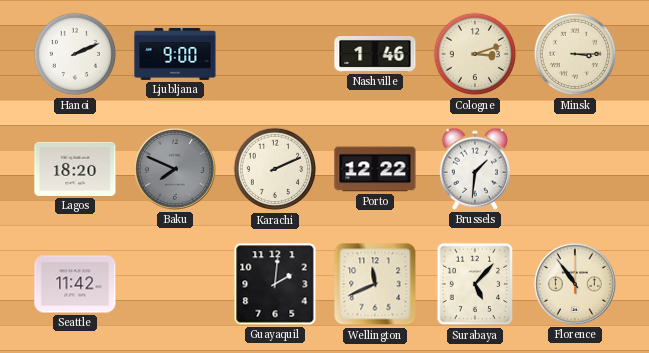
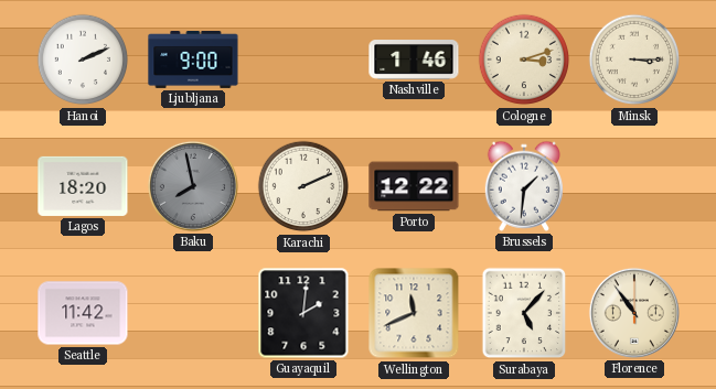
Baku: 7:49 -> 7:58
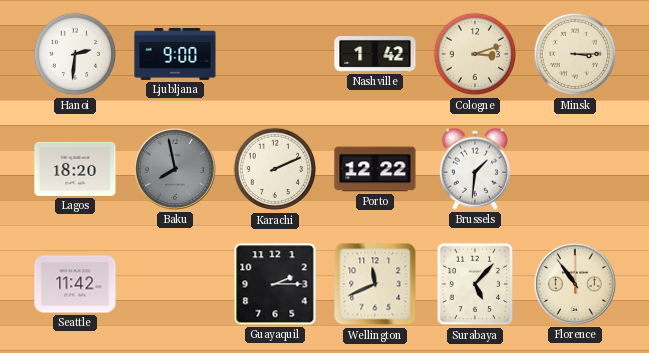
Hanoi: 2:11 -> 2:31
Nashville: 1:46 -> 1:42
Guayaquil: 2:01 -> 2:15
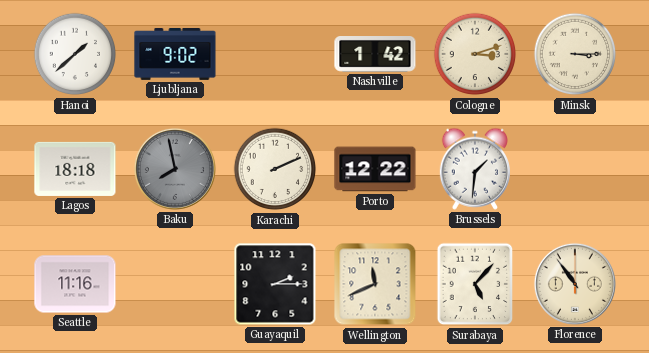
Hanoi: 2:31 -> 1:38
Ljubljana: 9:00 -> 9:02
Lagos: 18:20 -> 18:18
Seattle: 11:42 -> 11:16
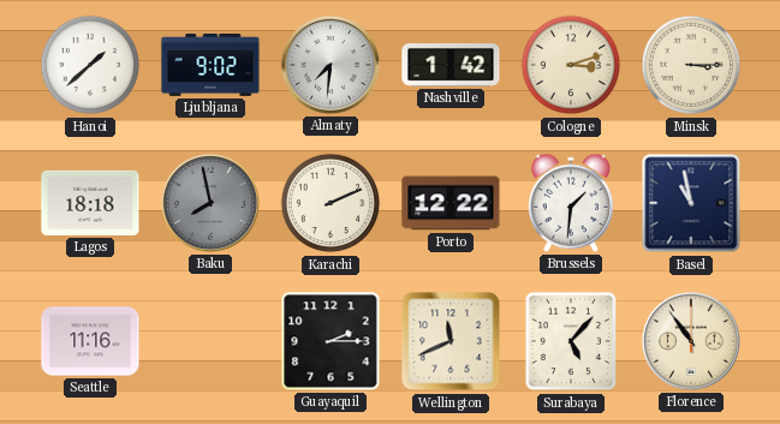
Almaty: none -> 7:31
Basel: none -> 10:58
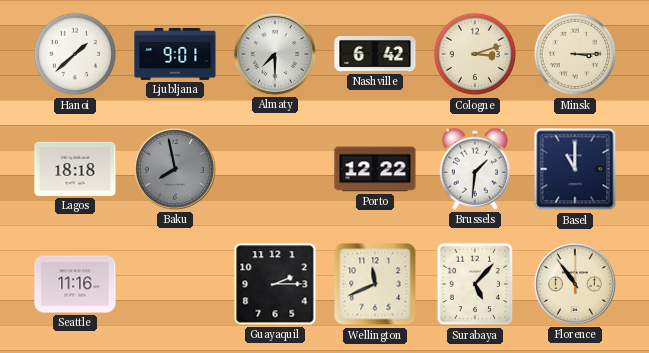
Ljubljana: 9:02 -> 9:01
Almaty: 7:31 -> 7:30
Nashville: 1:42 -> 6:42
Karachi: 2:11 -> none
Basel: 10:58 -> 11:00
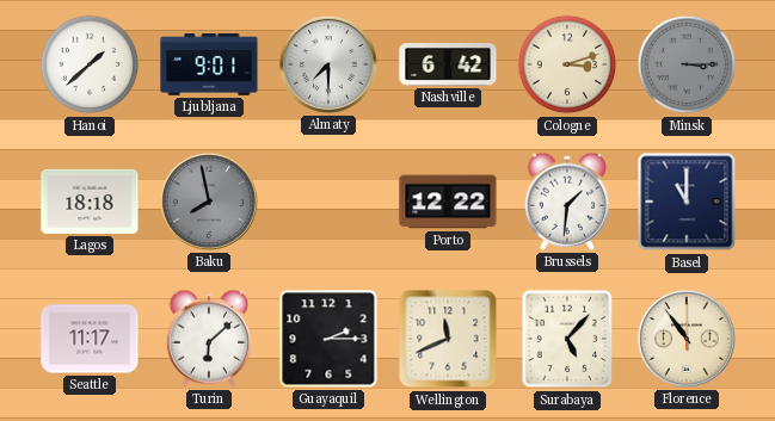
Minsk dial: cream -> grey
Seattle: 11:16 -> 11:17
Turin: none -> 6:08
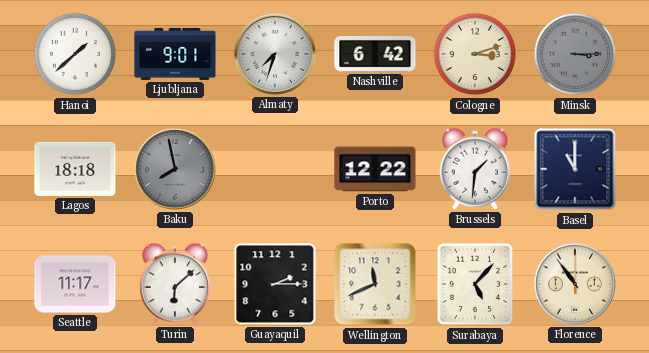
Almaty: 7:30 -> 7:33
